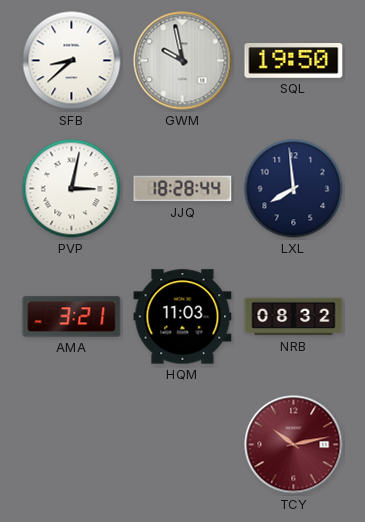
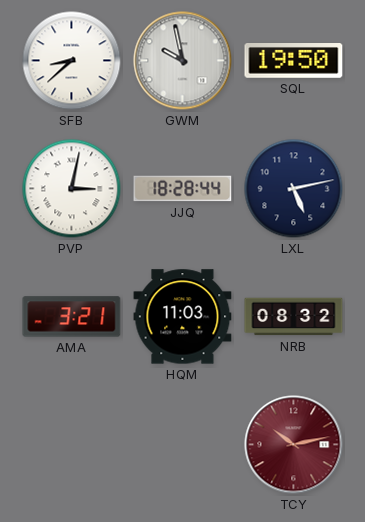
LXL: 7:59 -> 5:13
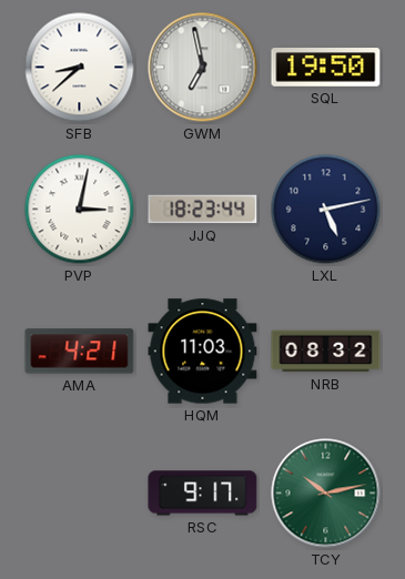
GWM: 9:58 -> 6:58
JJQ: 18:28 -> 18:23
AMA: 3:21 -> 4:21
RSC: none -> 9:17
TCY dial: burgundy -> green
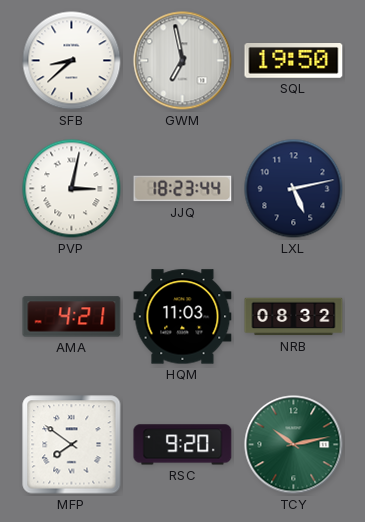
MFP: none -> 7:51
RSC: 9:17 -> 9:20
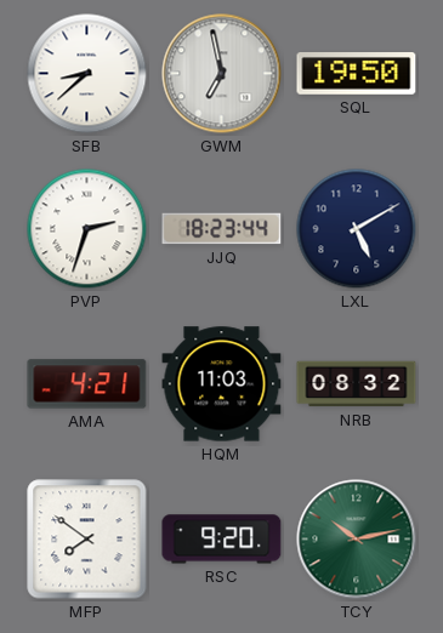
PVP: 3:02 -> 2:33
LXL: 5:13 -> 5:10
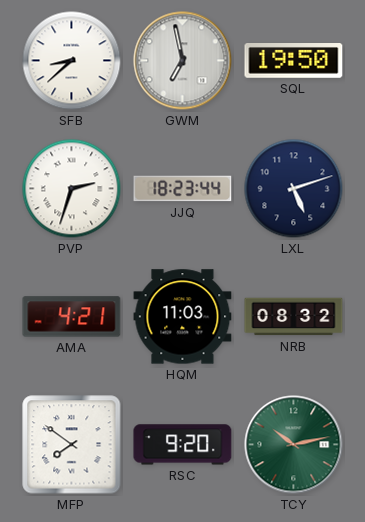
LXL: 5:10 -> 5:12
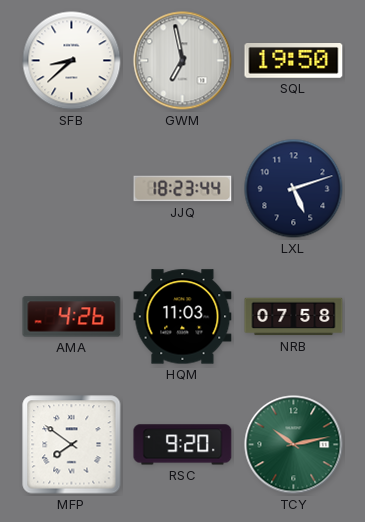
PVP: 2:33 -> none
AMA: 4:21 -> 4:26
NRB: 08:32 -> 07:58
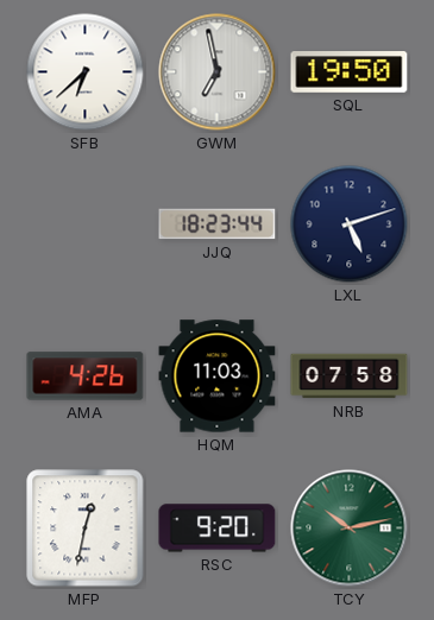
SFB: 8:38 -> 6:38
MFP: 7:51 -> 12:32
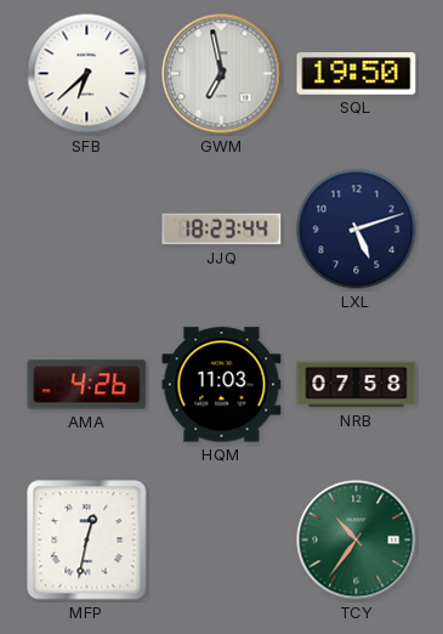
RSC: 9:20 -> none
TCY: 10:13 -> 10:36
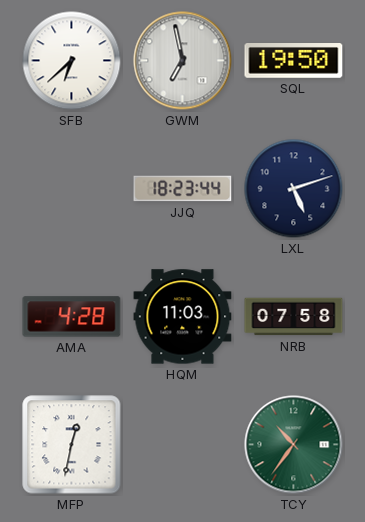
AMA: 4:26 -> 4:28
